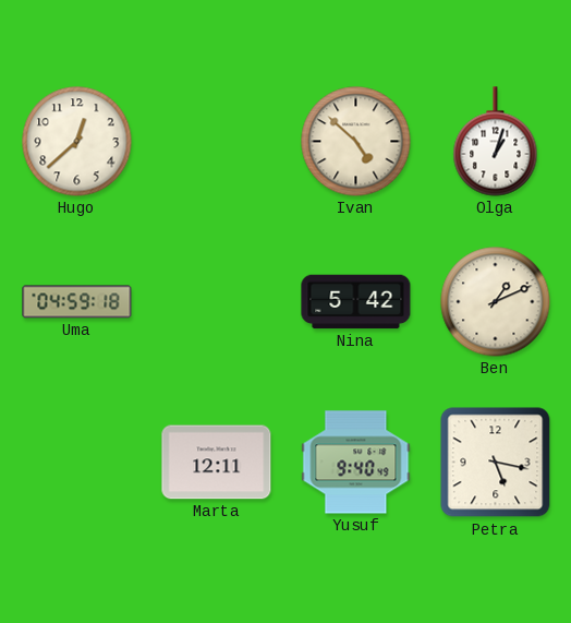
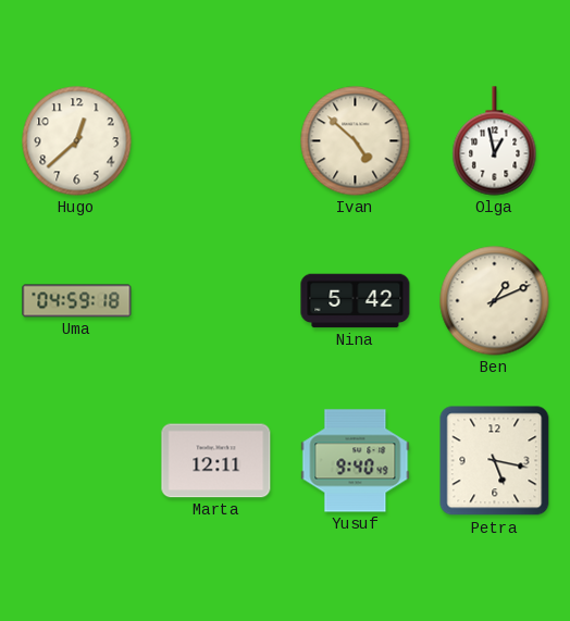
Olga: 1:03 -> 12:58
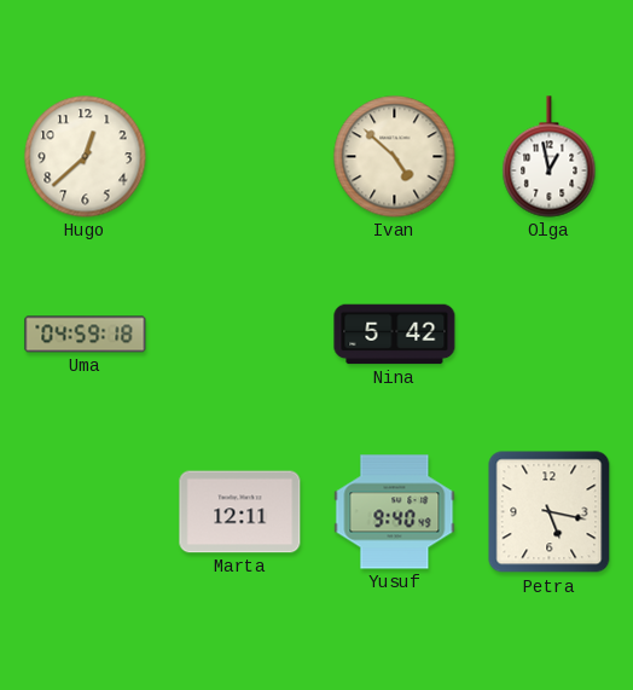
Ben: 1:11 -> none
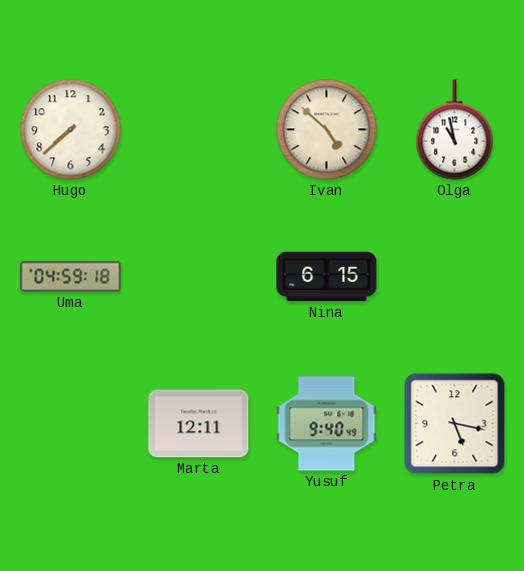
Hugo: 12:38 -> 7:38
Olga: 12:58 -> 10:58
Nina: 5:42 -> 6:15
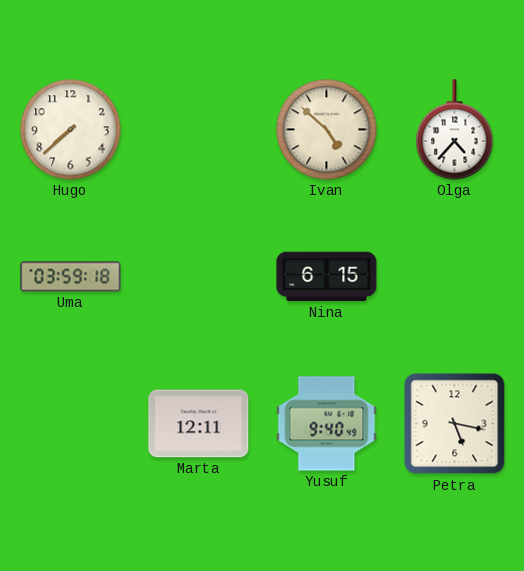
Olga: 10:58 -> 4:37
Uma: 04:59 -> 03:59
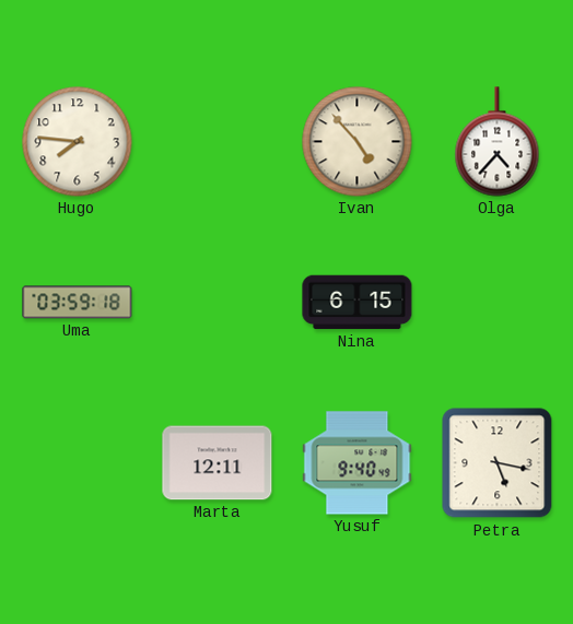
Hugo: 7:38 -> 7:46
Ivan: 4:52 -> 4:53
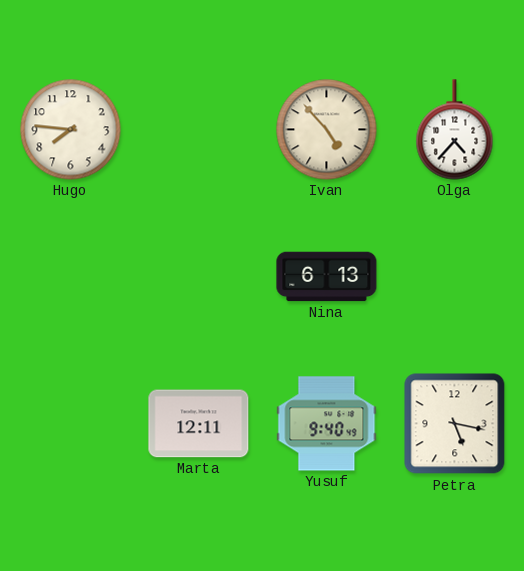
Uma: 03:59 -> none
Nina: 6:15 -> 6:13
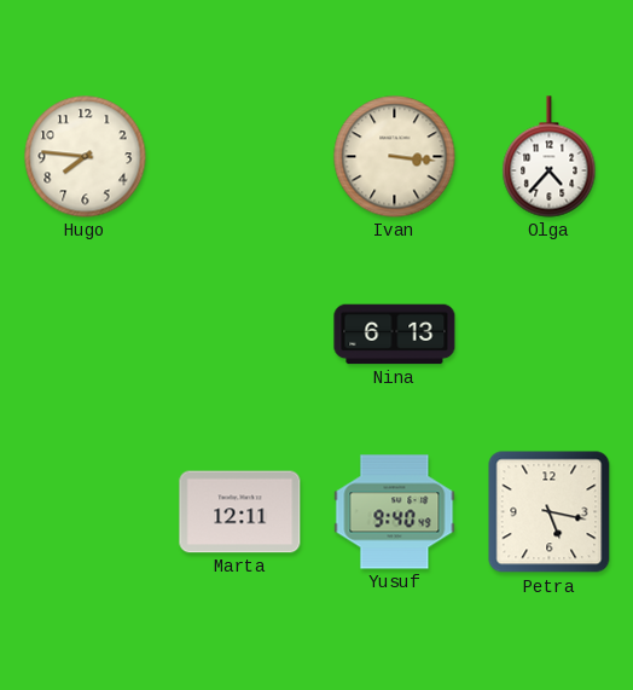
Ivan: 4:53 -> 3:16
